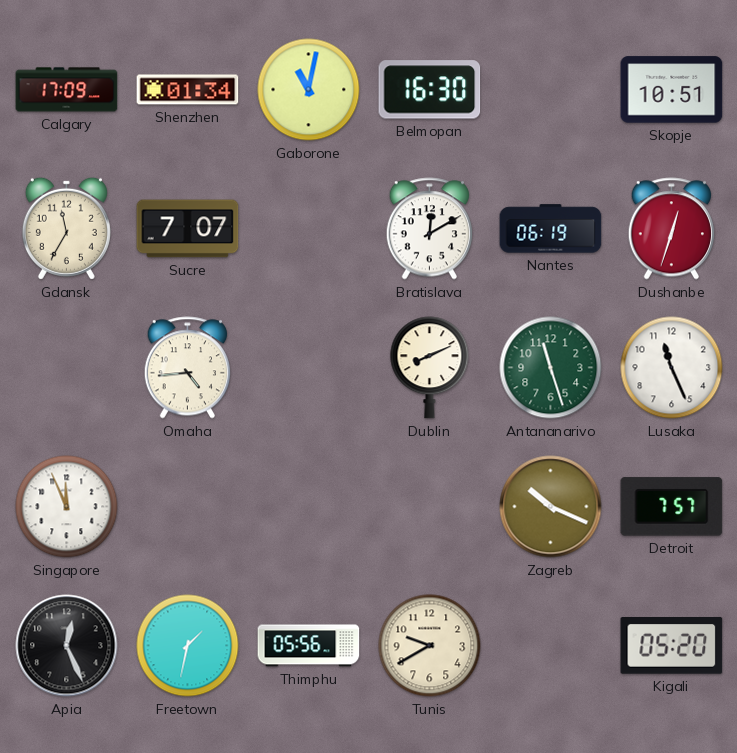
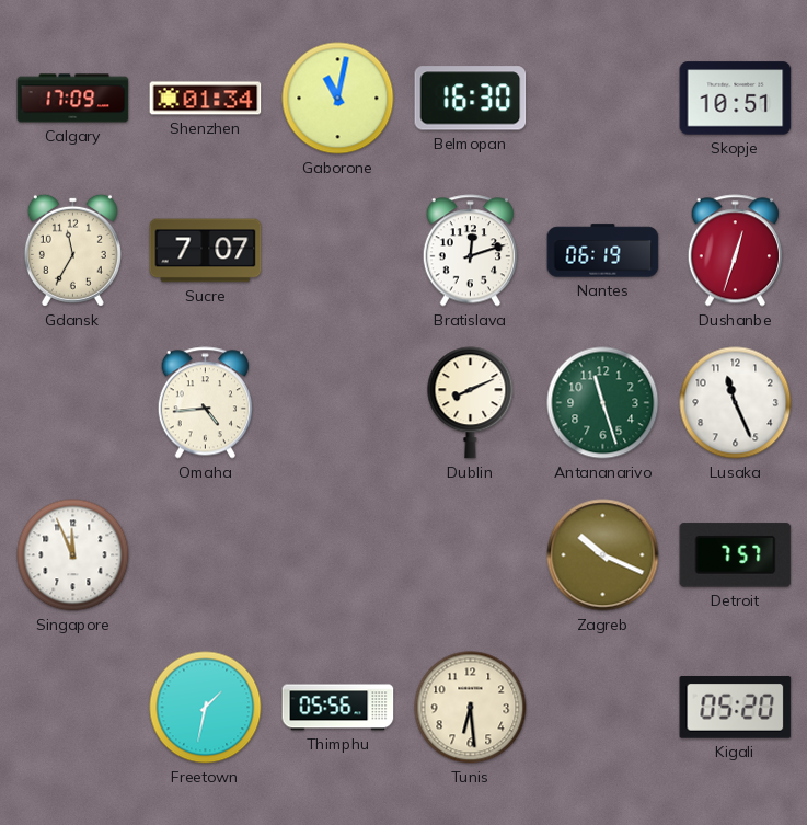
Bratislava: 12:10 -> 12:12
Apia: 12:26 -> none
Tunis: 9:40 -> 6:29
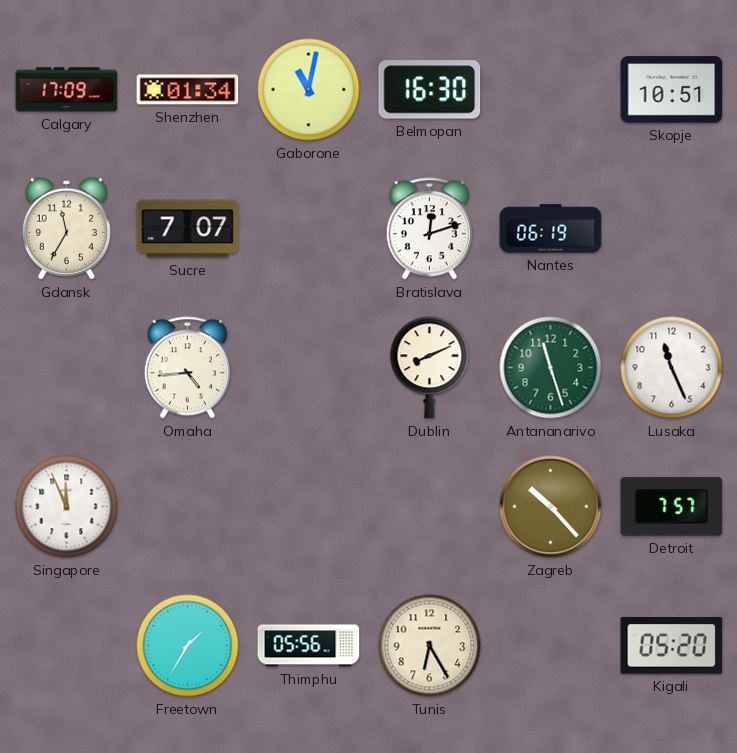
Dushanbe: 12:33 -> none
Zagreb: 10:19 -> 10:23
Freetown: 1:32 -> 1:35
Tunis: 6:29 -> 6:25
